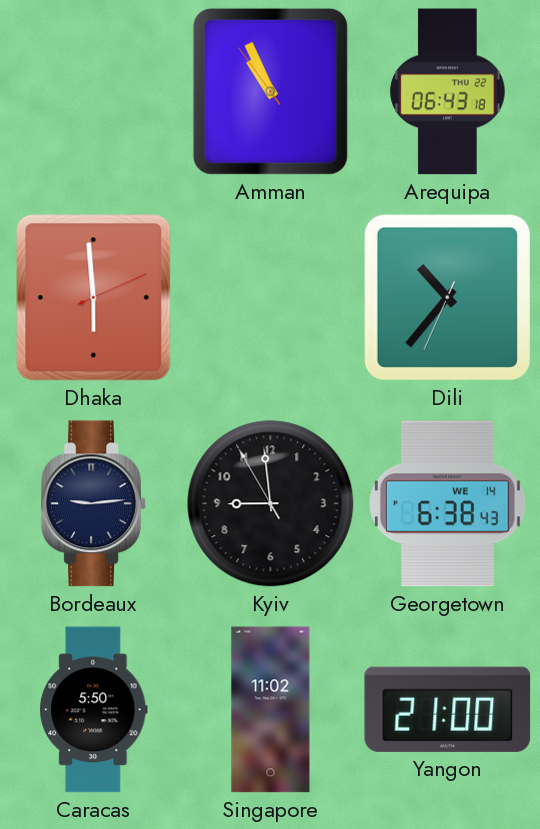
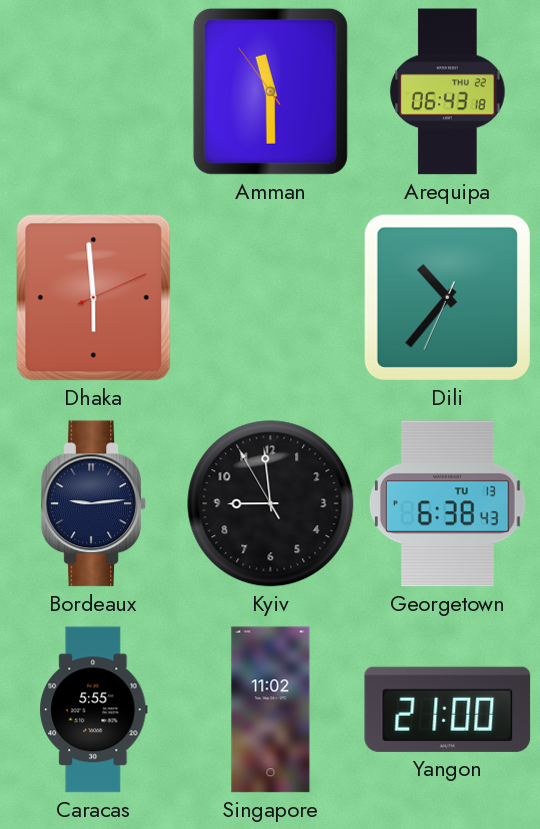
Amman: 10:55 -> 11:29
Georgetown date: WE 14 -> TU 13
Caracas: 5:50 -> 5:55
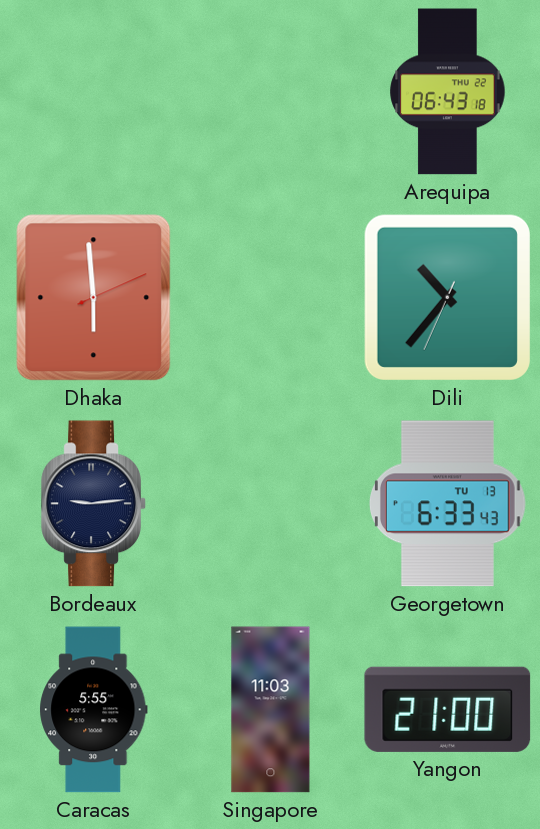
Amman: 11:29 -> none
Kyiv: 8:58 -> none
Georgetown: 6:38 -> 6:33
Singapore: 11:02 -> 11:03
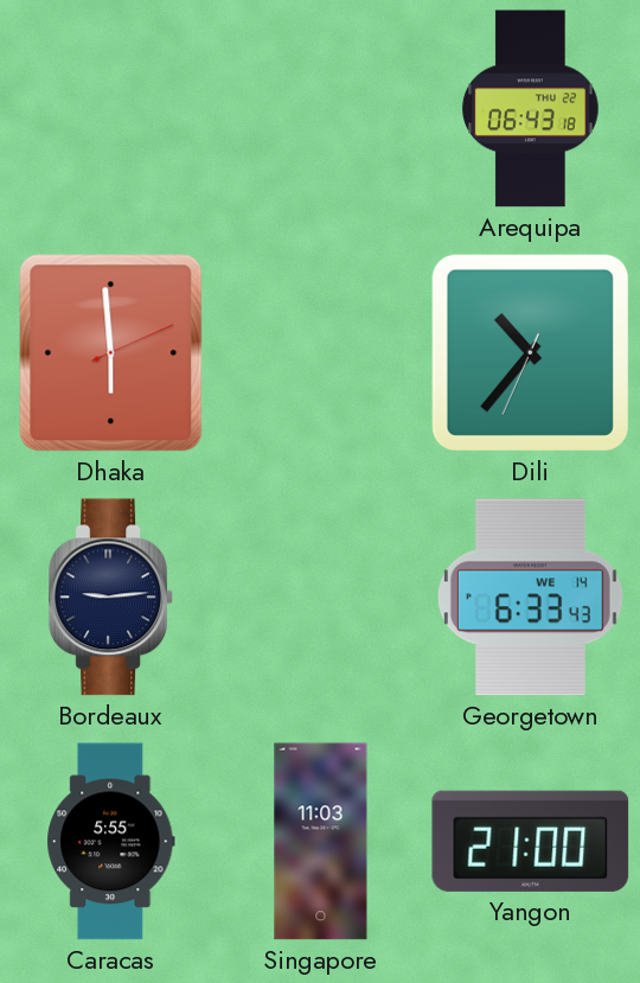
Georgetown date: TU 13 -> WE 14
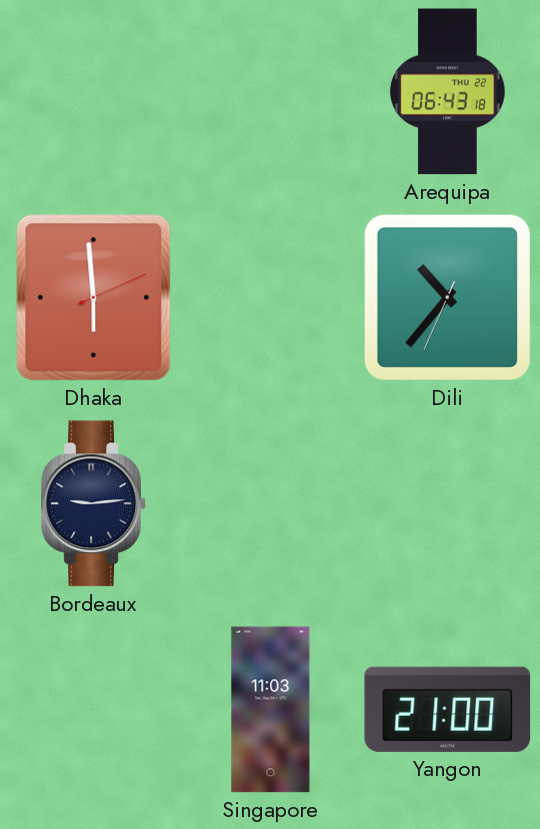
Georgetown: 6:33 -> none
Caracas: 5:55 -> none
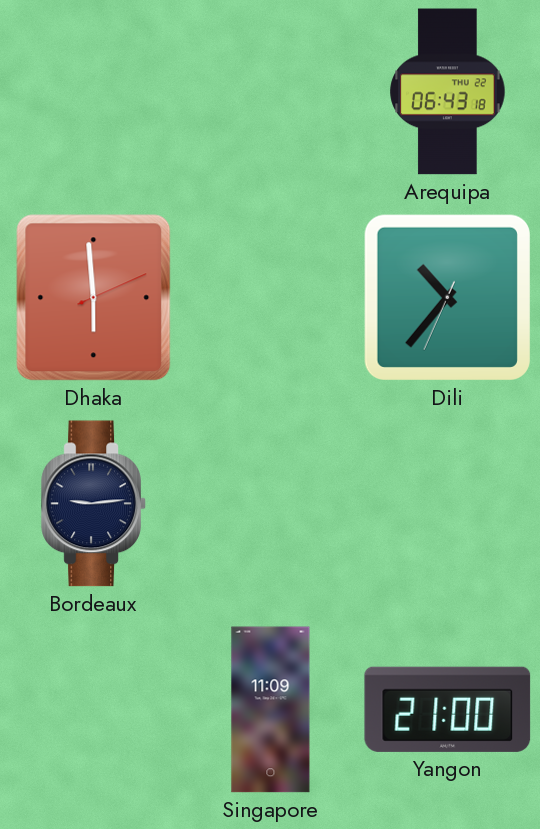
Singapore: 11:03 -> 11:09
